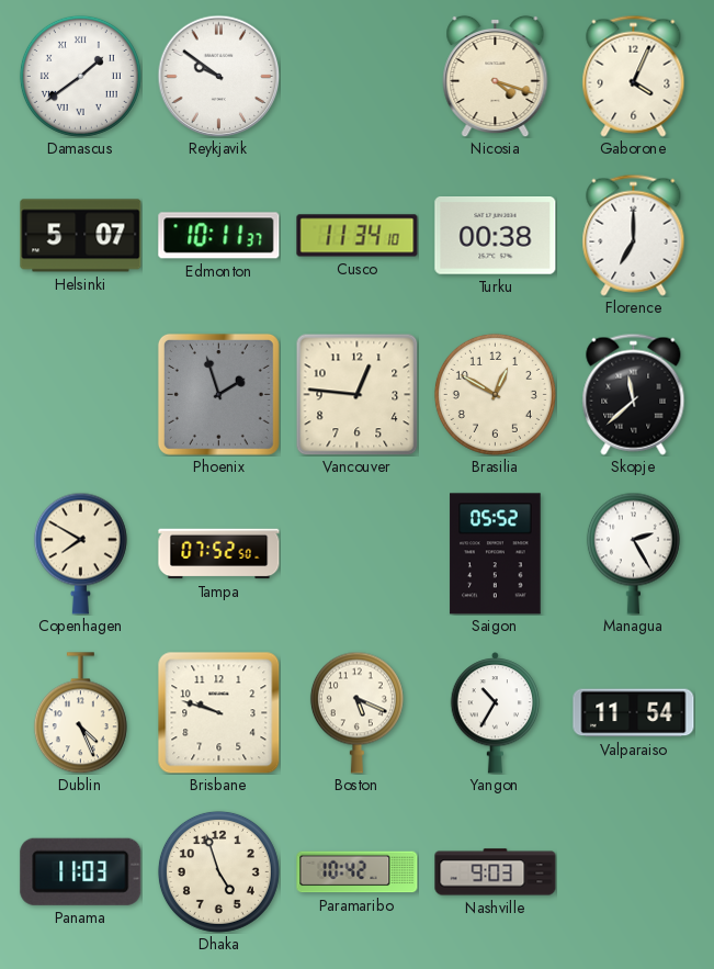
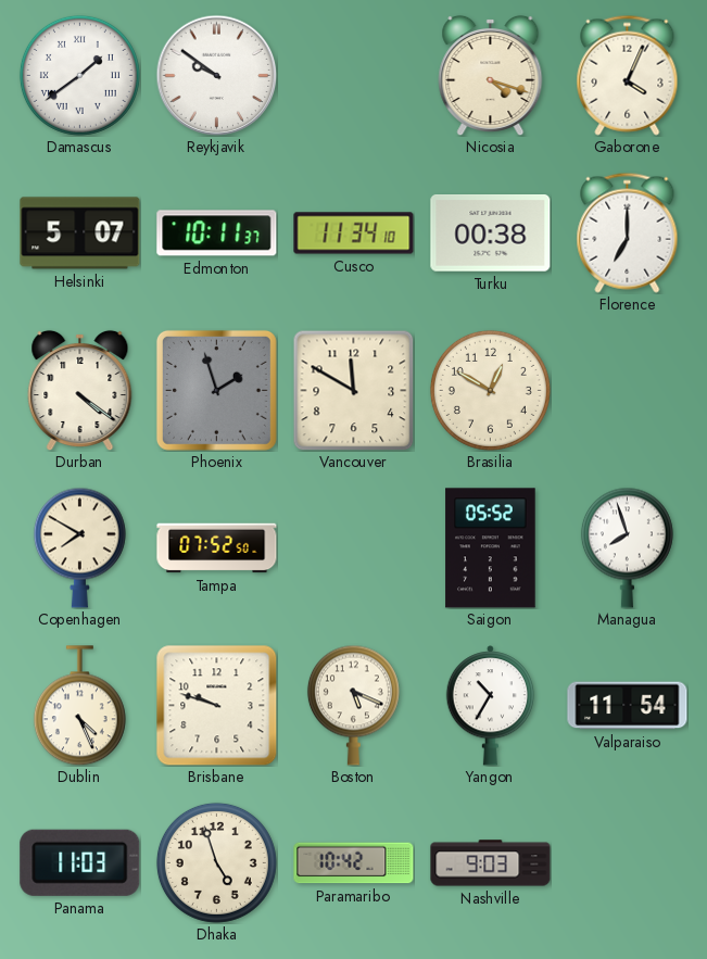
Durban: none -> 4:21
Vancouver: 12:46 -> 11:50
Skopje: 11:38 -> none
Managua: 2:25 -> 7:57
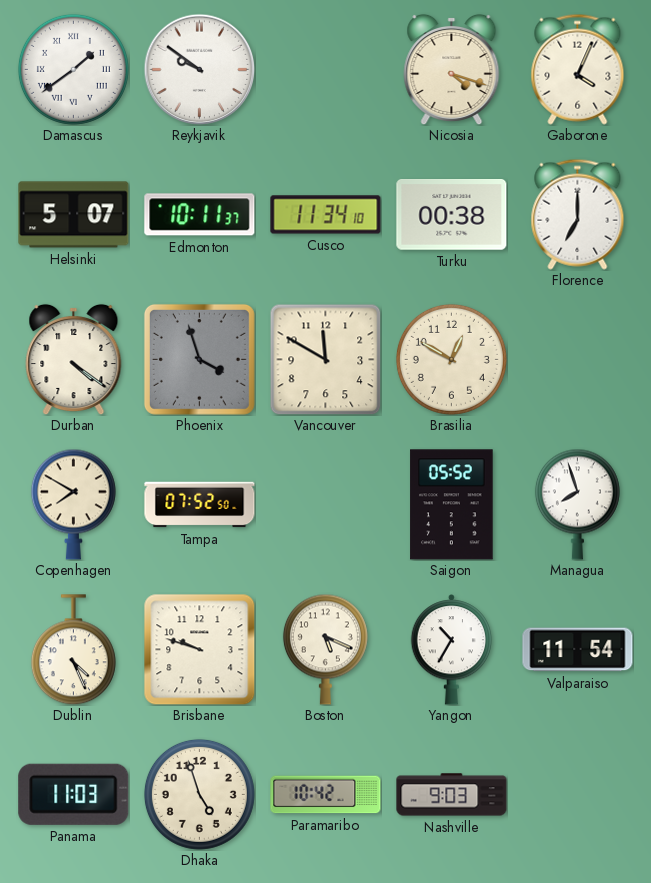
Phoenix: 1:57 -> 3:57
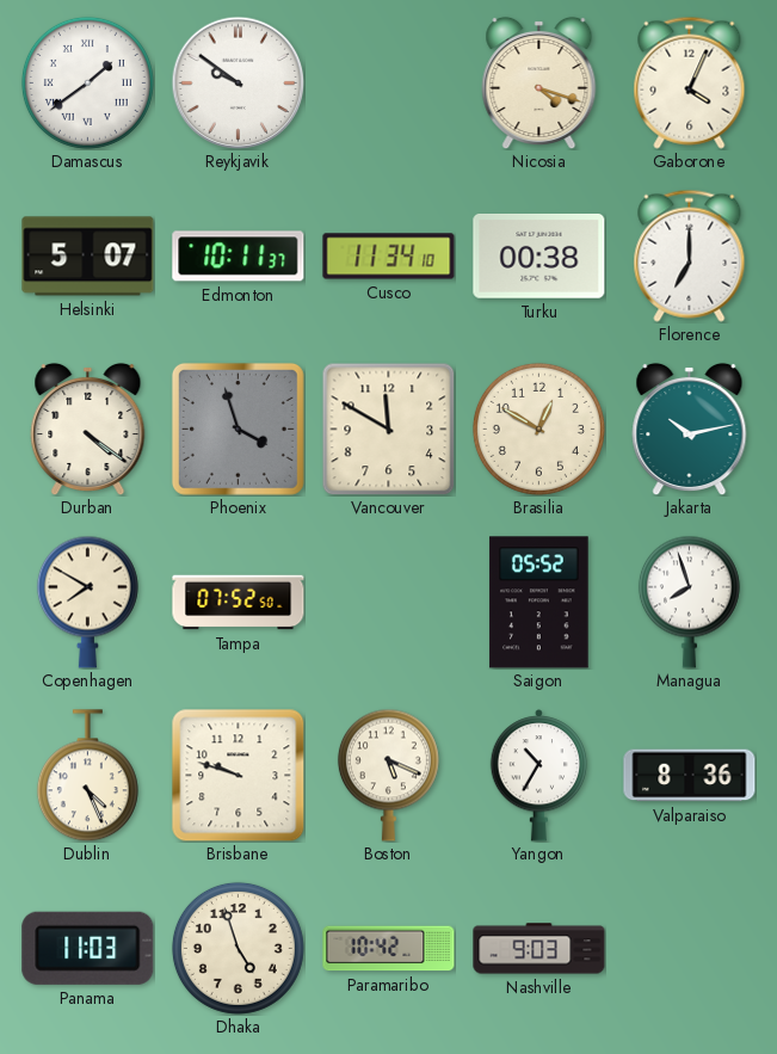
Jakarta: none -> 10:13
Valparaiso: 11:54 -> 8:36
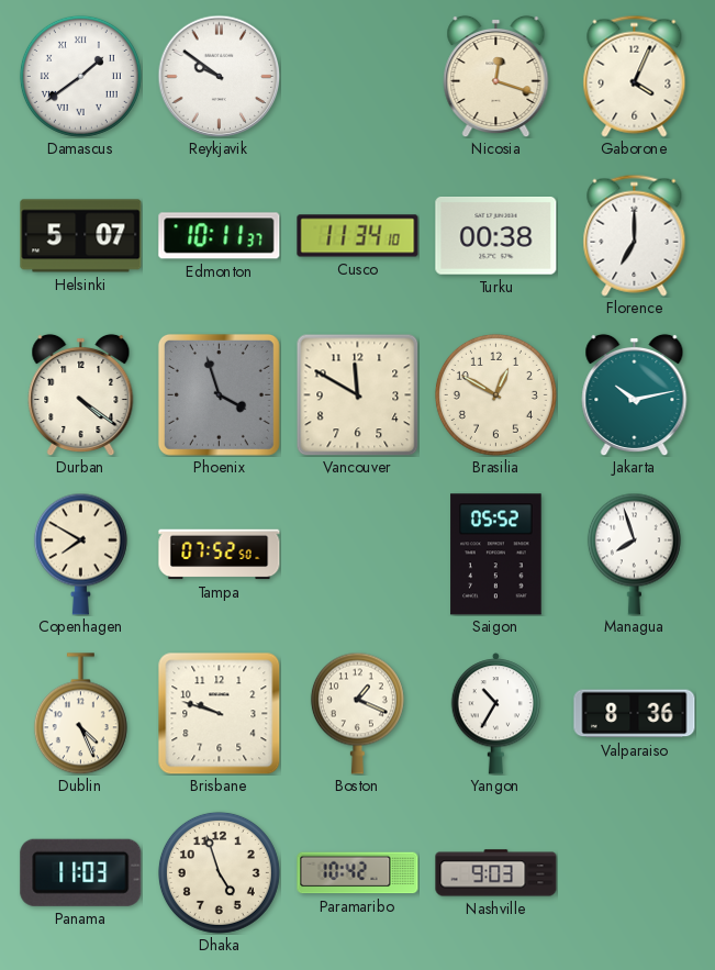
Nicosia: 4:18 -> 12:18
Boston: 5:19 -> 1:19
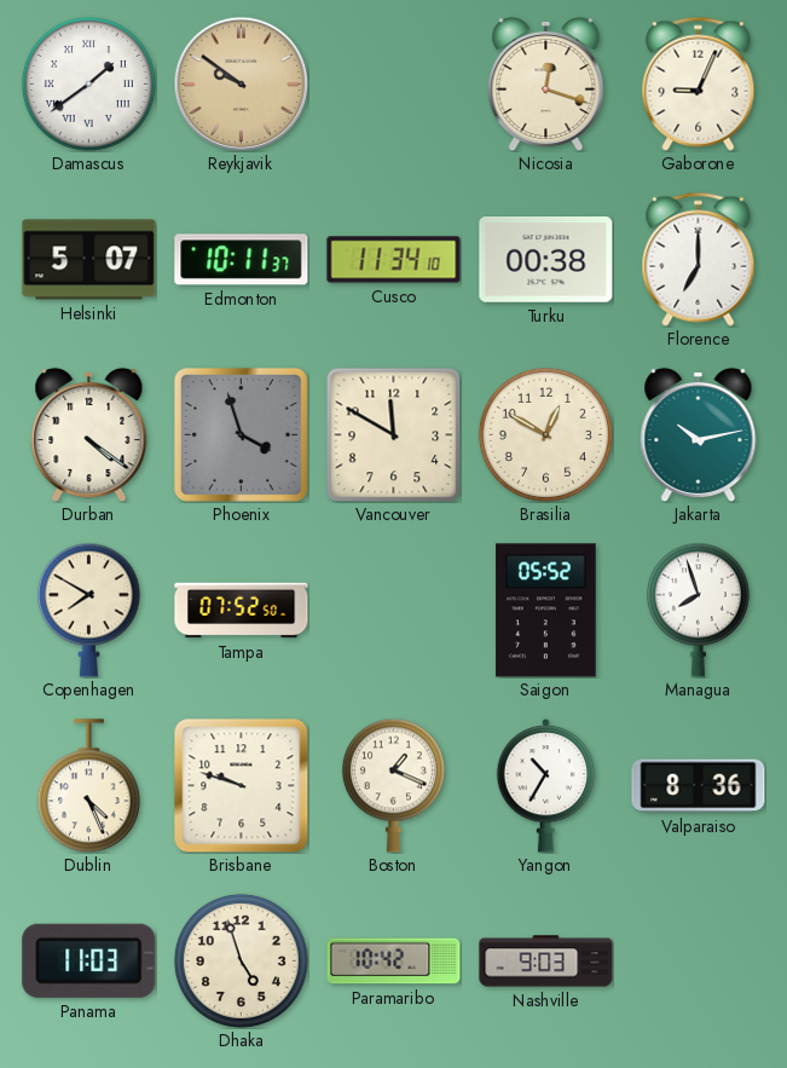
Reykjavik dial: white -> champagne
Gaborone: 4:04 -> 9:04
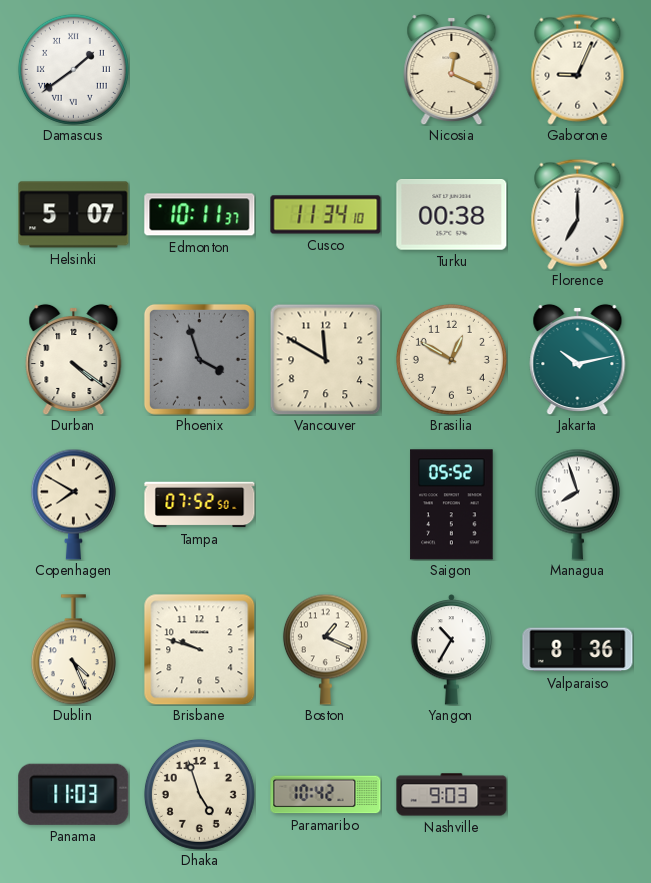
Reykjavik: 9:51 -> none
Nicosia: 12:18 -> 12:19
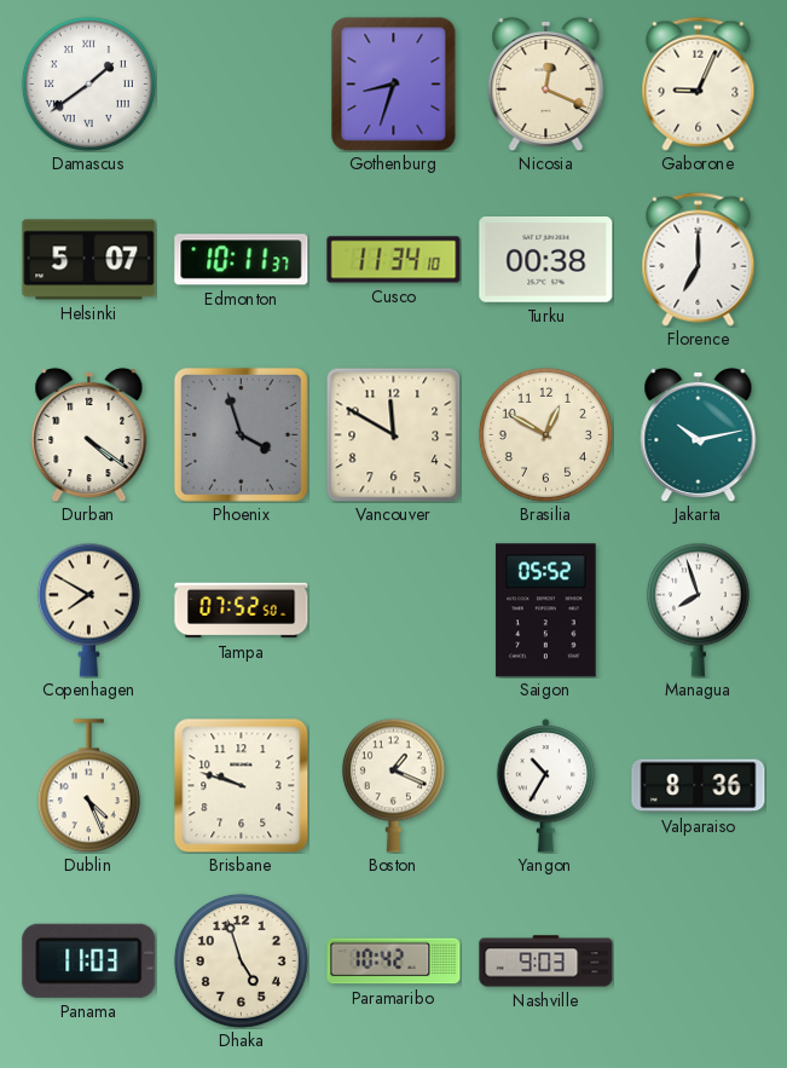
Gothenburg: none -> 8:33
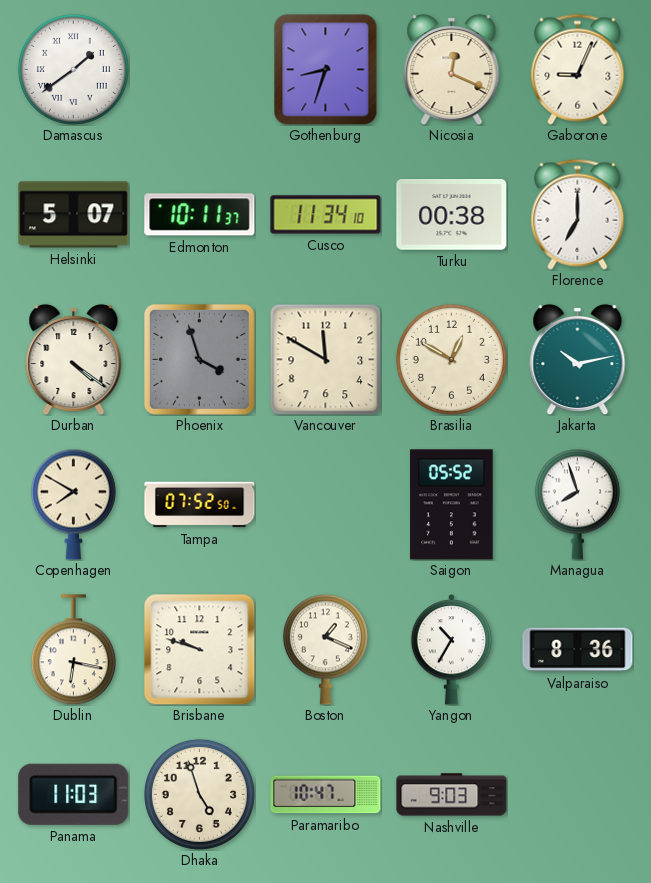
Dublin: 4:26 -> 6:17
Paramaribo: 10:42 -> 10:47
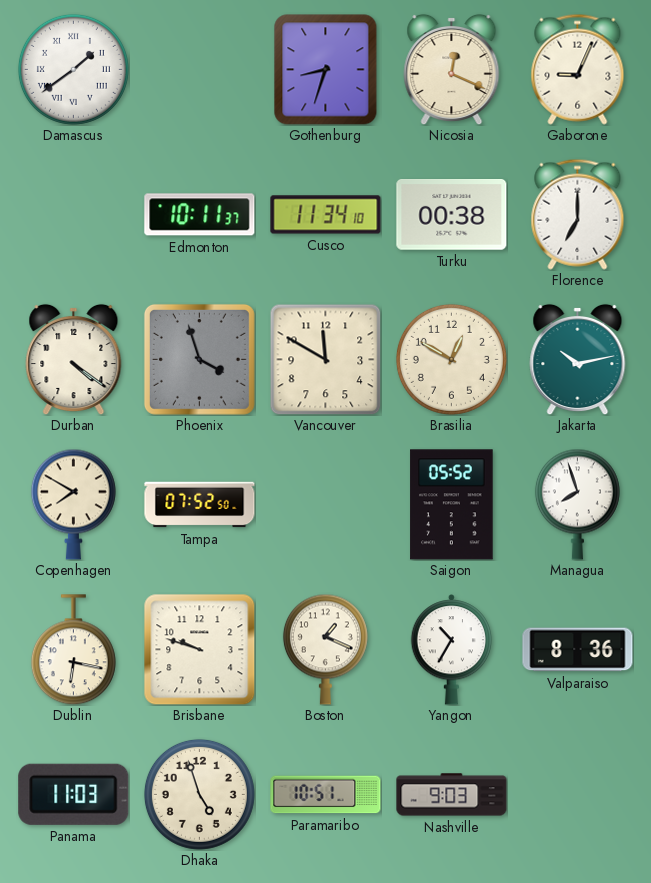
Helsinki: 5:07 -> none
Paramaribo: 10:47 -> 10:51
